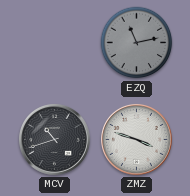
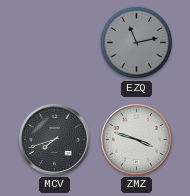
MCV: 10:42 -> 7:42
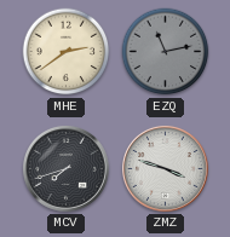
MHE: none -> 2:39
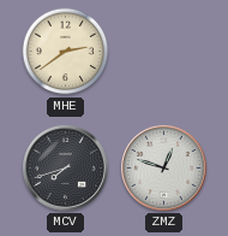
EZQ: 11:13 -> none
ZMZ: 3:48 -> 12:48
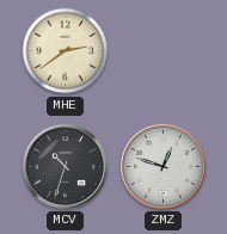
MCV: 7:42 -> 10:33
